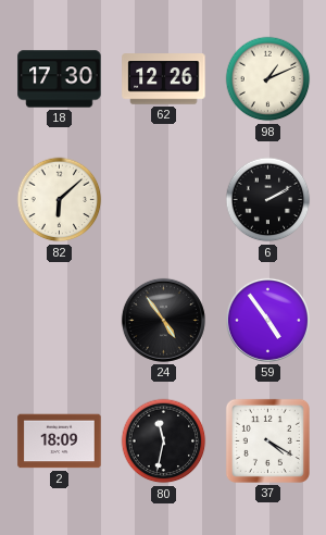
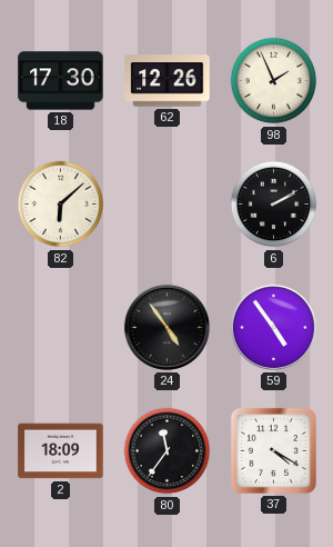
98: 1:11 -> 1:56
80: 11:32 -> 11:36
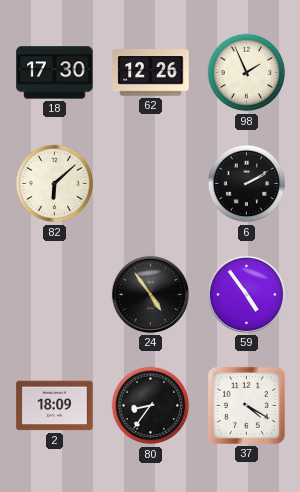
80: 11:36 -> 8:36
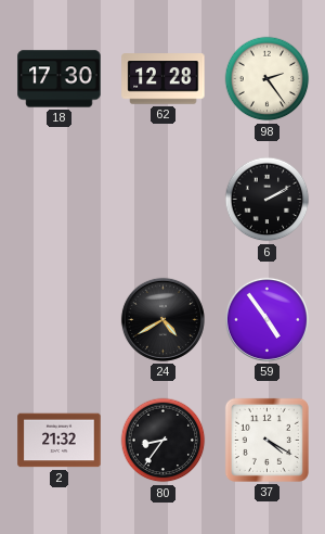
62: 12:26 -> 12:28
98: 1:56 -> 2:24
82: 6:08 -> none
24: 4:54 -> 4:40
2: 18:09 -> 21:32
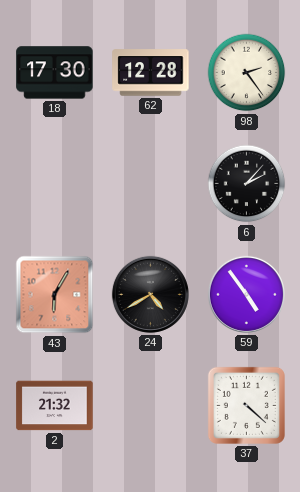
6: 2:10 -> 2:07
43: none -> 6:05
80: 8:36 -> none
37: 4:20 -> 4:22
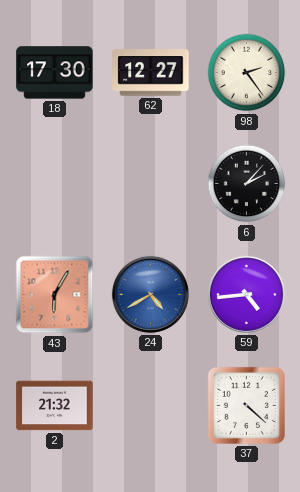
62: 12:28 -> 12:27
24 dial: black -> blue
59: 4:54 -> 4:44
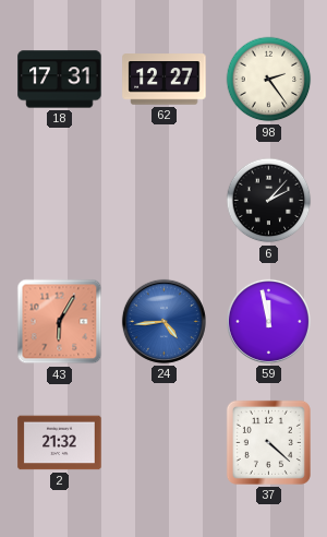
18: 17:30 -> 17:31
24: 4:40 -> 4:44
59: 4:44 -> 11:58
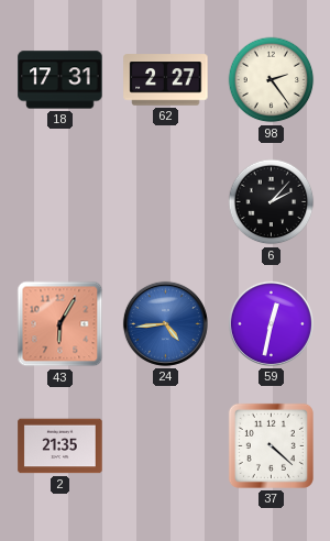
62: 12:27 -> 2:27
59: 11:58 -> 12:32
2: 21:32 -> 21:35
